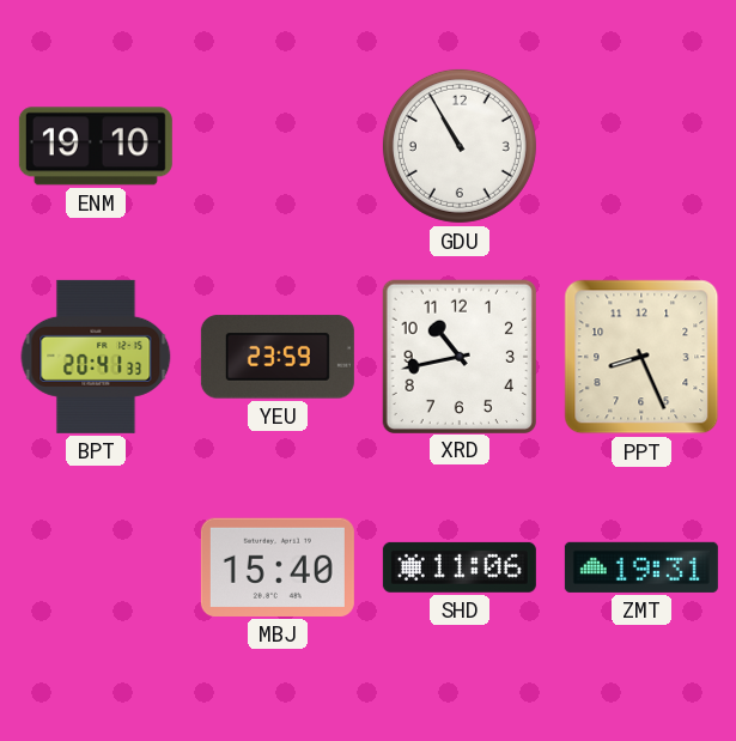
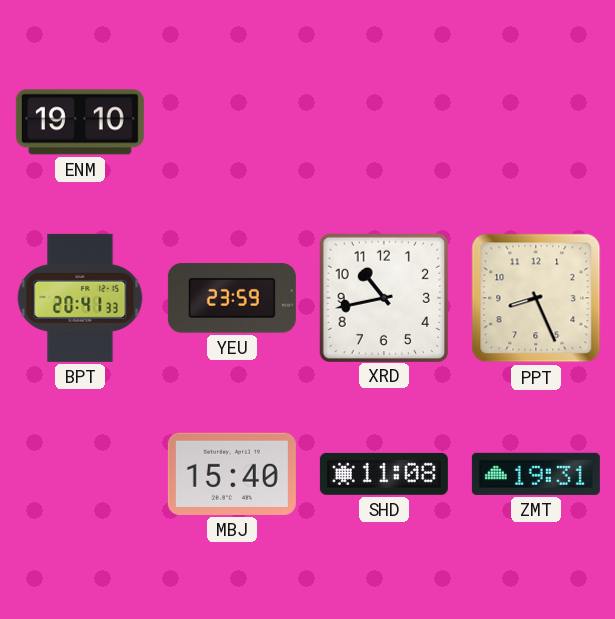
GDU: 10:55 -> none
SHD: 11:06 -> 11:08
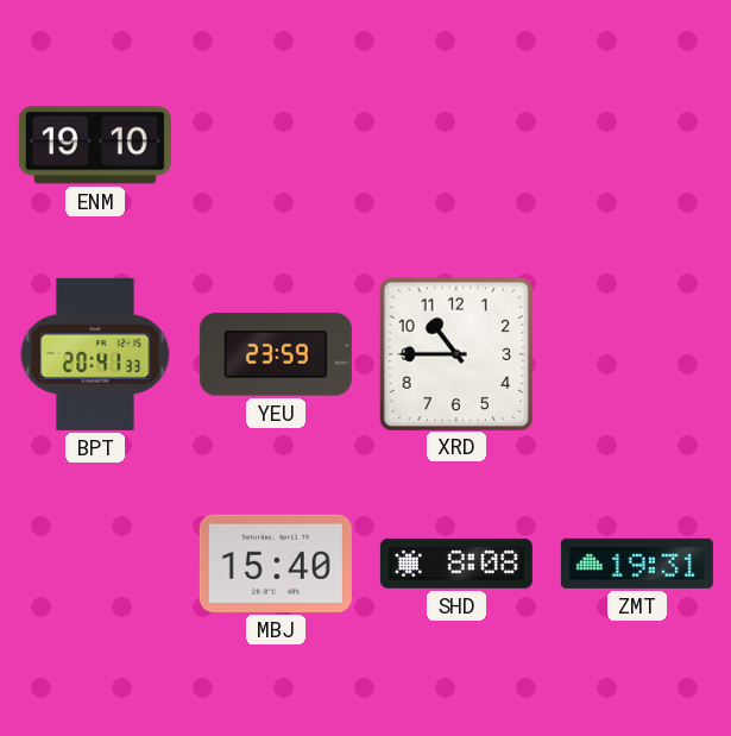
XRD: 10:43 -> 10:45
PPT: 8:26 -> none
SHD: 11:08 -> 8:08
